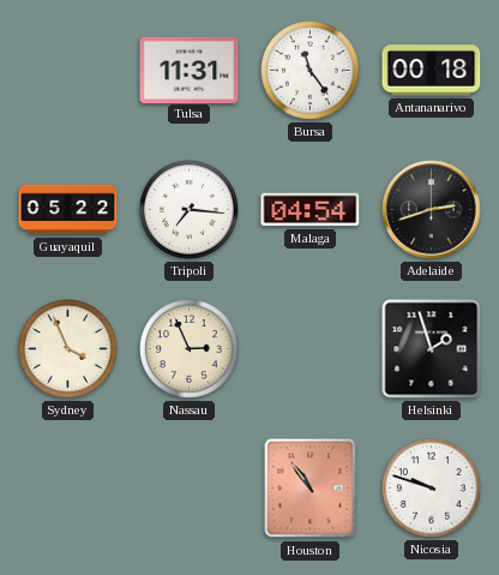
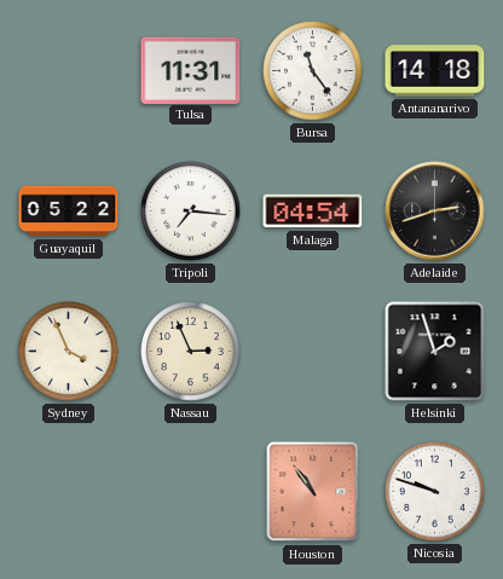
Antananarivo: 00:18 -> 14:18
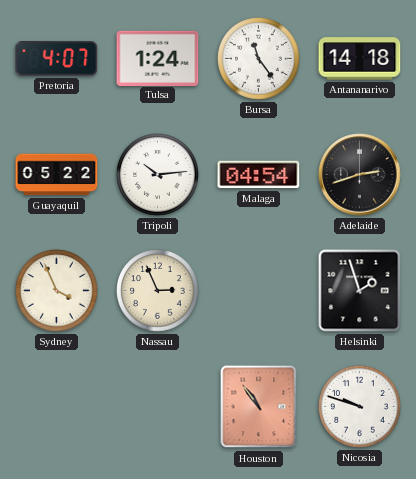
Pretoria: none -> 4:07
Tulsa: 11:31 -> 1:24
Tripoli: 7:16 -> 10:14
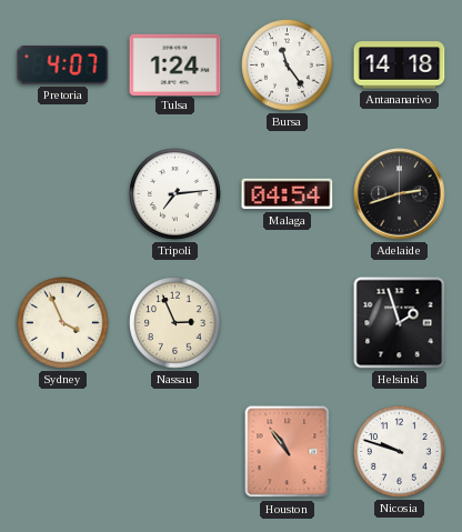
Guayaquil: 05:22 -> none
Tripoli: 10:14 -> 7:14
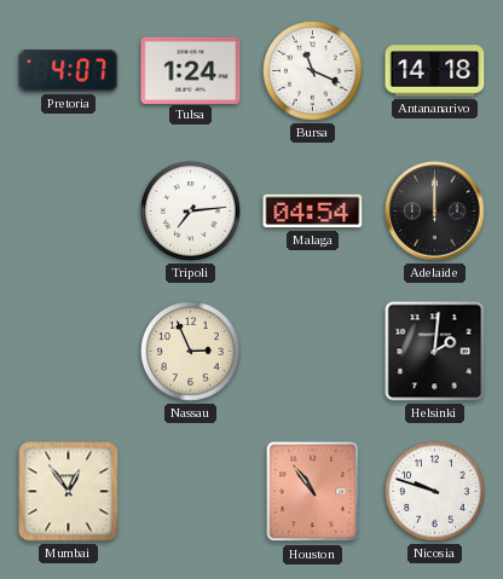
Bursa: 11:24 -> 11:19
Adelaide: 2:42 -> 12:00
Sydney: 3:56 -> none
Helsinki: 1:57 -> 2:01
Mumbai: none -> 12:54
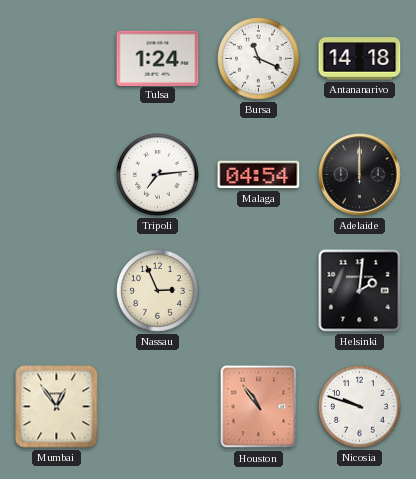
Pretoria: 4:07 -> none
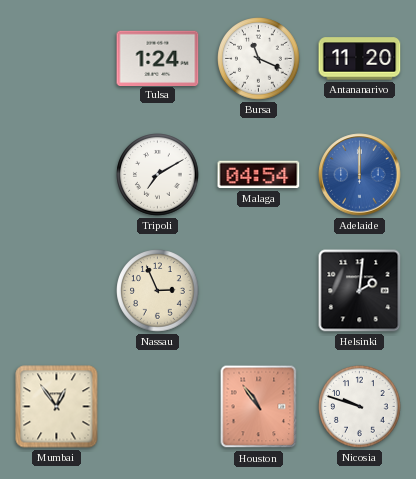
Antananarivo: 14:18 -> 11:20
Tripoli: 7:14 -> 7:10
Adelaide dial: black -> blue
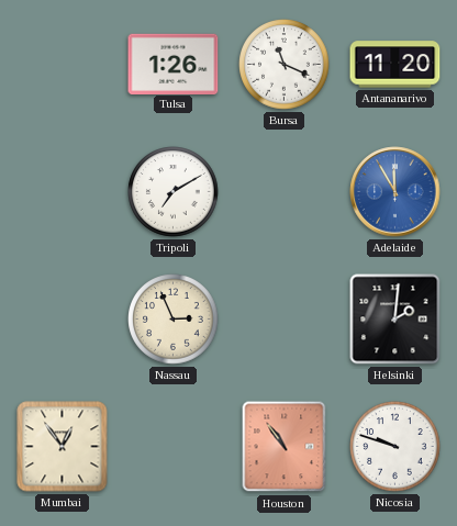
Tulsa: 1:24 -> 1:26
Malaga: 04:54 -> none
Adelaide: 12:00 -> 11:55
